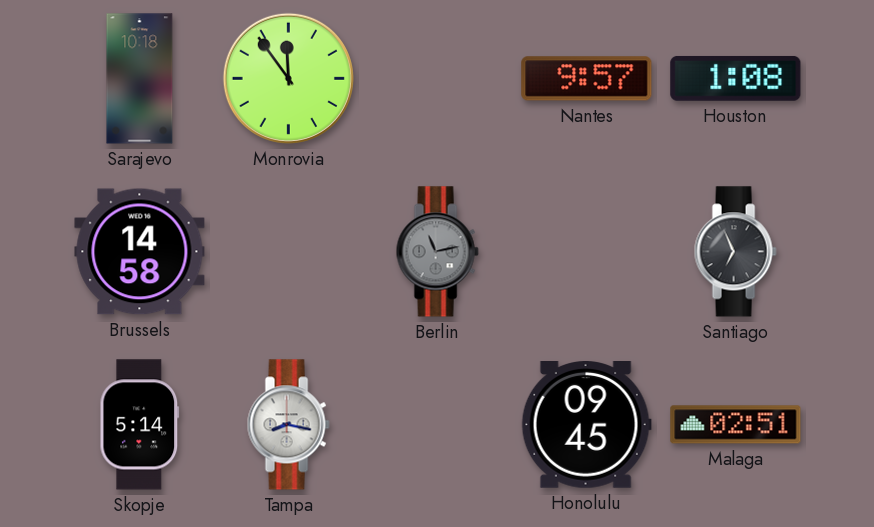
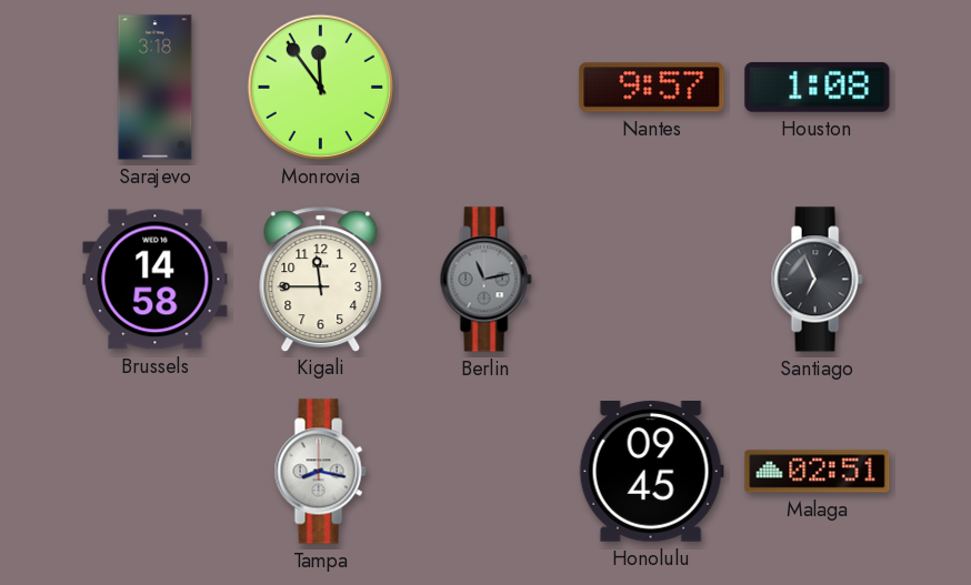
Sarajevo: 10:18 -> 3:18
Kigali: none -> 11:45
Skopje: 5:14 -> none
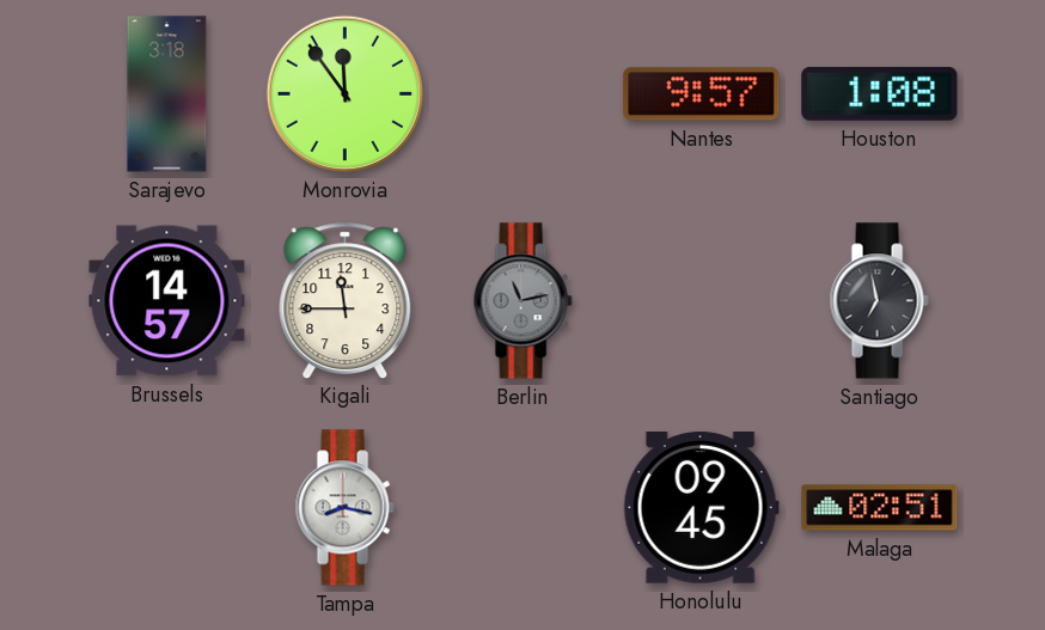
Brussels: 14:58 -> 14:57
Santiago: 6:56 -> 6:58
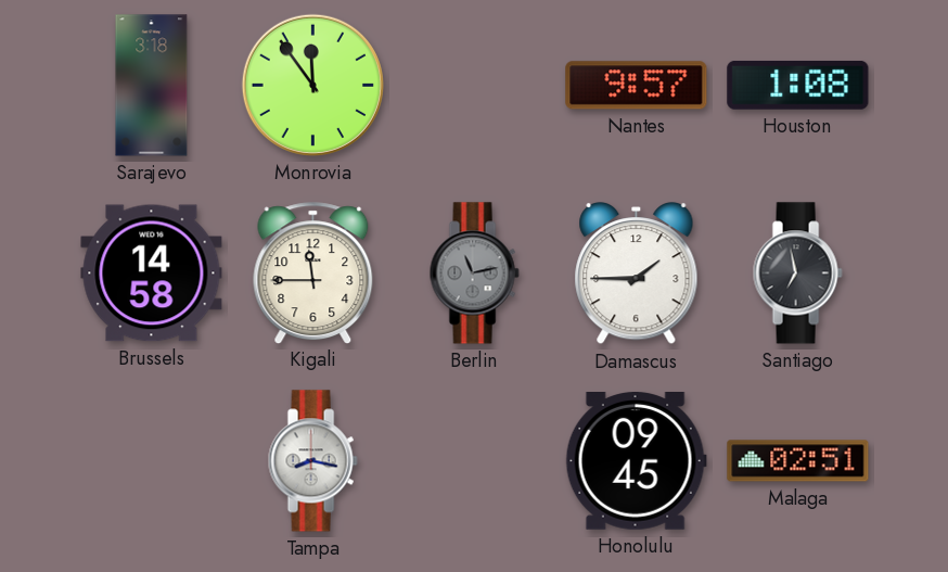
Brussels: 14:57 -> 14:58
Damascus: none -> 1:45
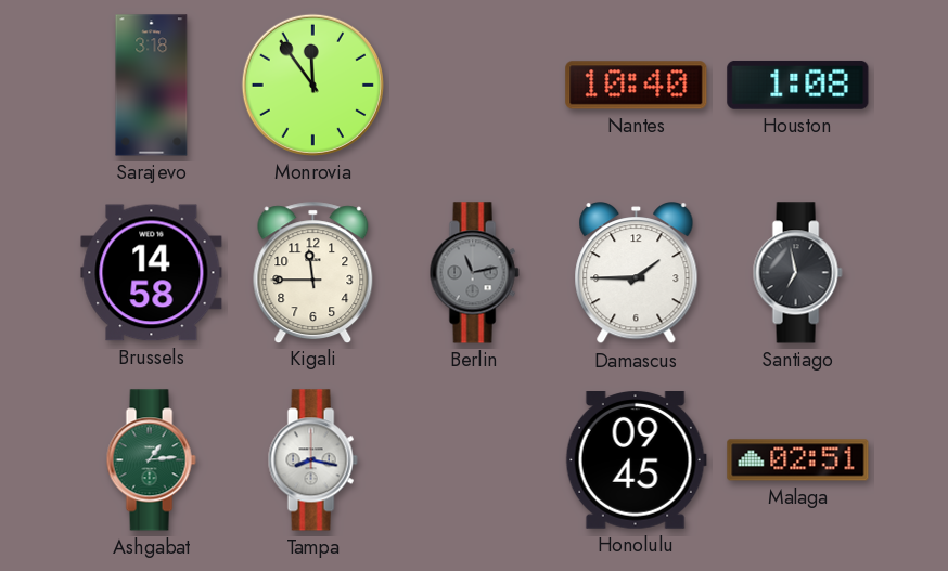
Nantes: 9:57 -> 10:40
Ashgabat: none -> 1:14
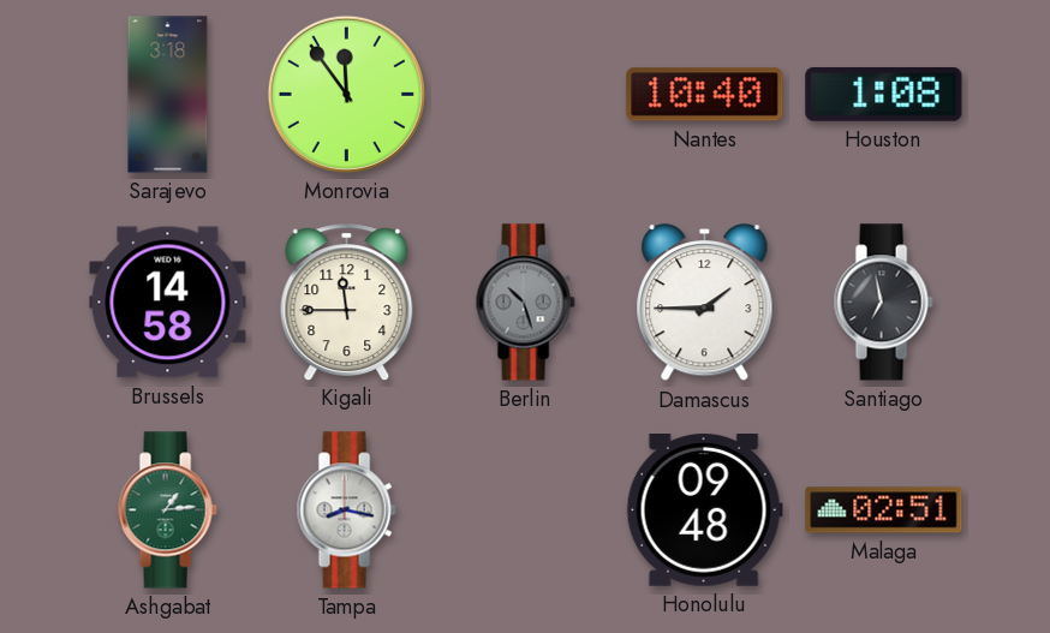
Berlin: 11:13 -> 10:27
Honolulu: 09:45 -> 09:48
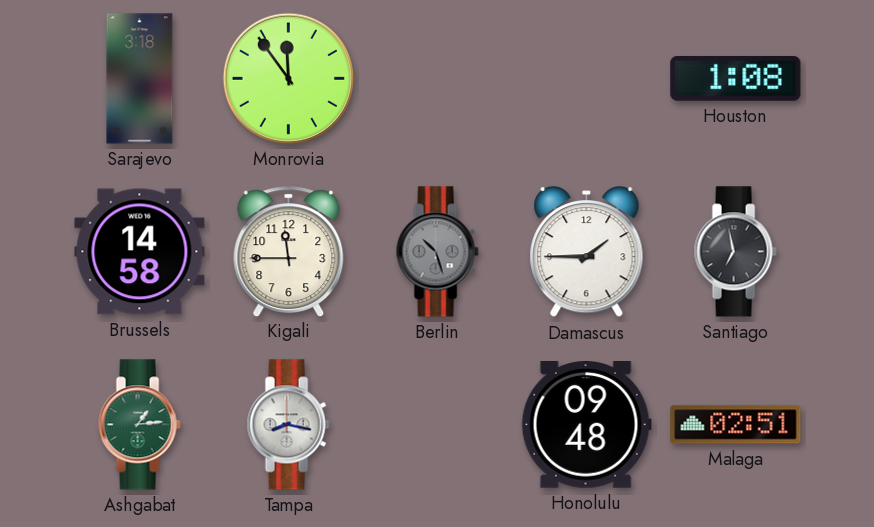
Nantes: 10:40 -> none
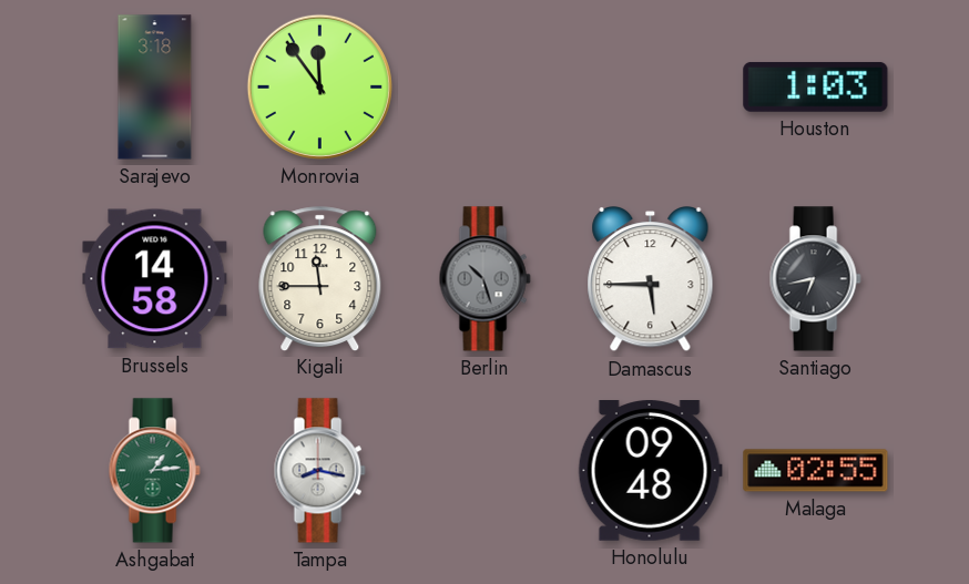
Houston: 1:08 -> 1:03
Damascus: 1:45 -> 5:45
Santiago: 6:58 -> 6:43
Malaga: 02:51 -> 02:55
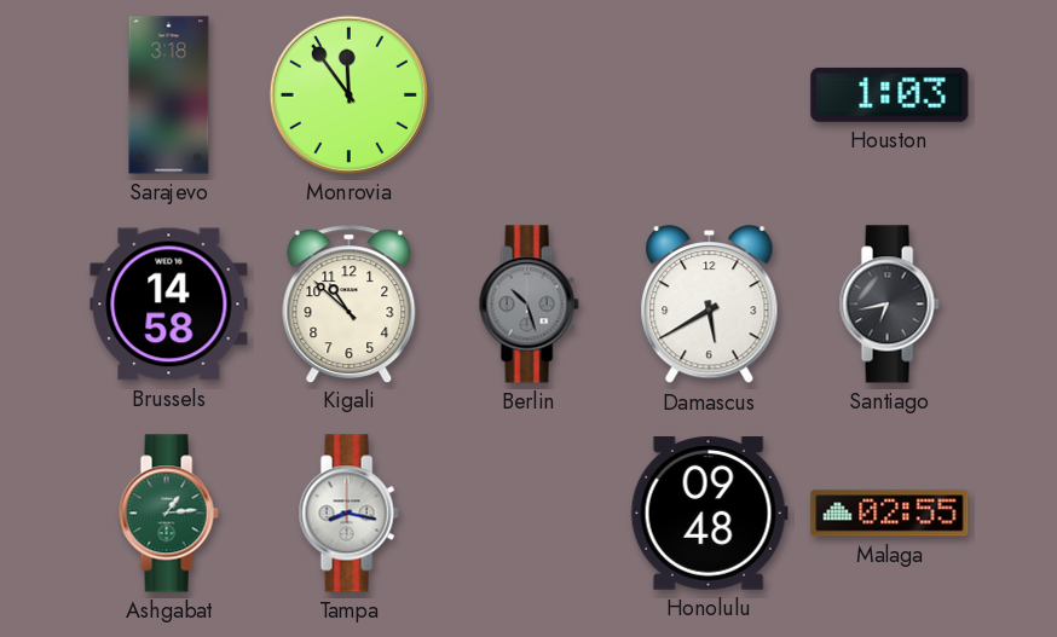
Kigali: 11:45 -> 10:52
Damascus: 5:45 -> 5:40
